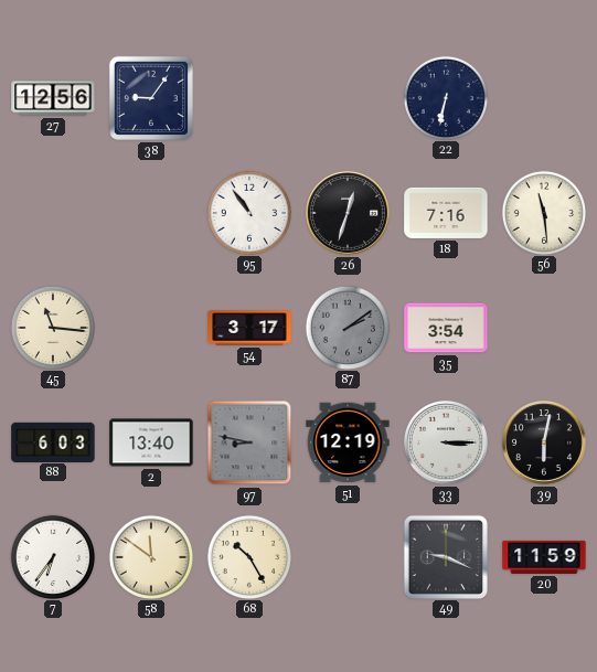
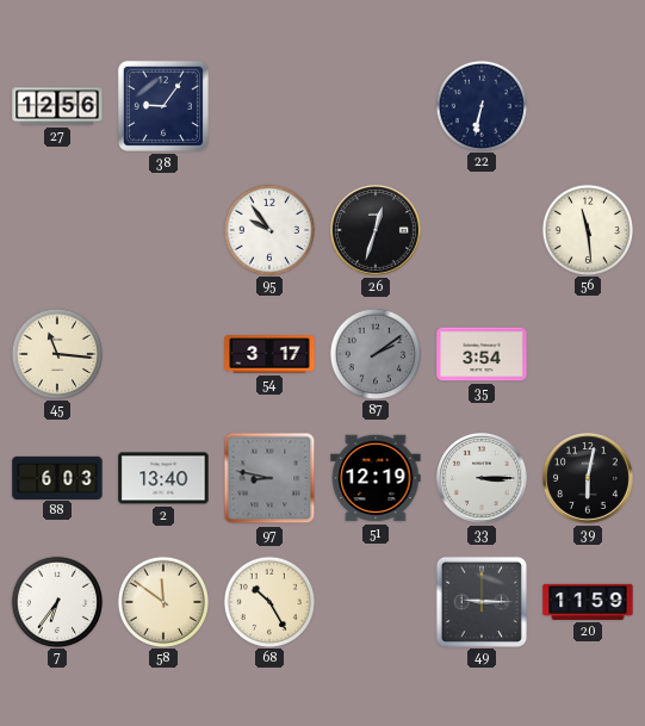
95: 10:54 -> 9:54
18: 7:16 -> none
49: 9:19 -> 9:15
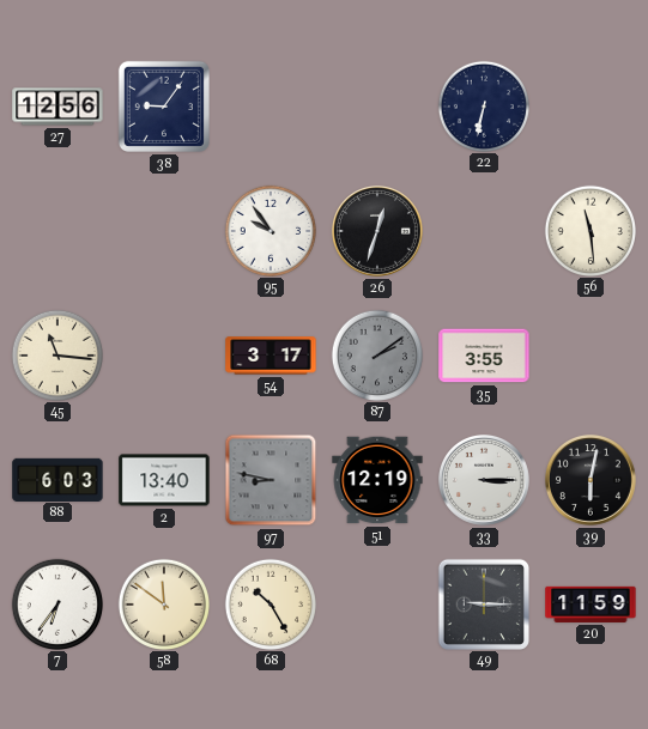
35: 3:54 -> 3:55
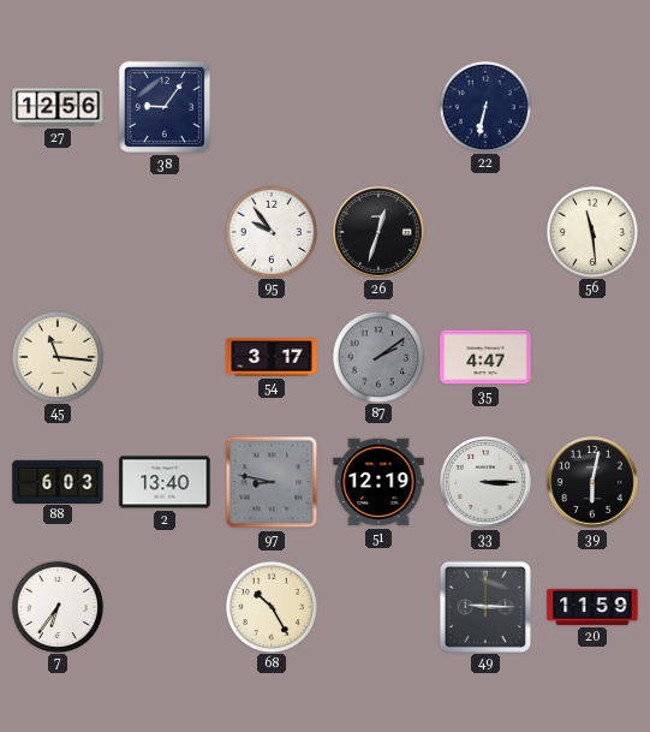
35: 3:55 -> 4:47
58: 11:51 -> none
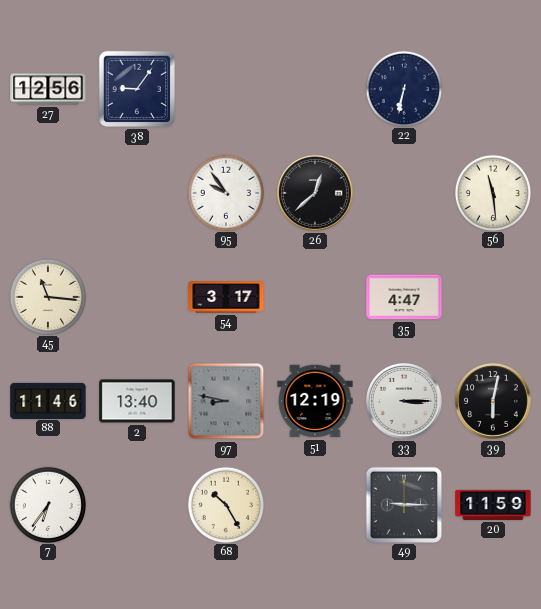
26: 12:33 -> 12:38
87: 2:09 -> none
88: 6:03 -> 11:46
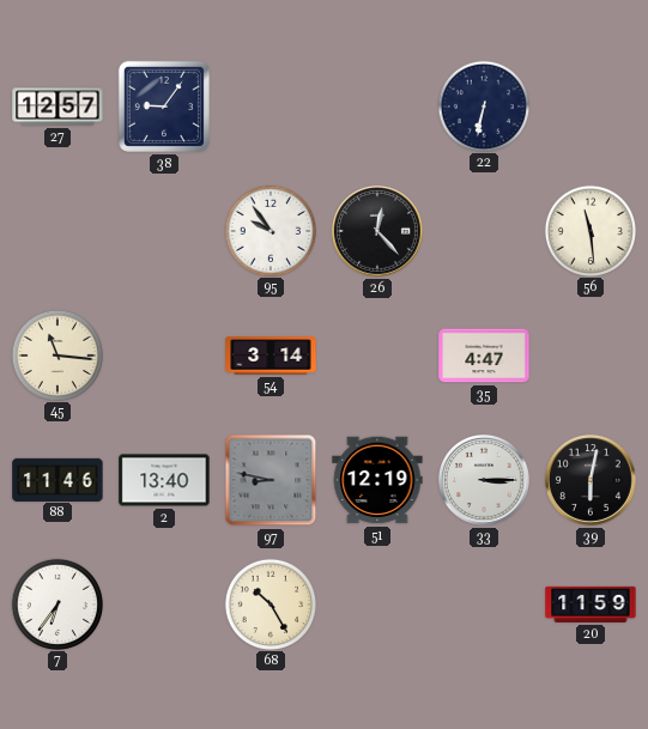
27: 12:56 -> 12:57
26: 12:38 -> 12:23
54: 3:17 -> 3:14
49: 9:15 -> none
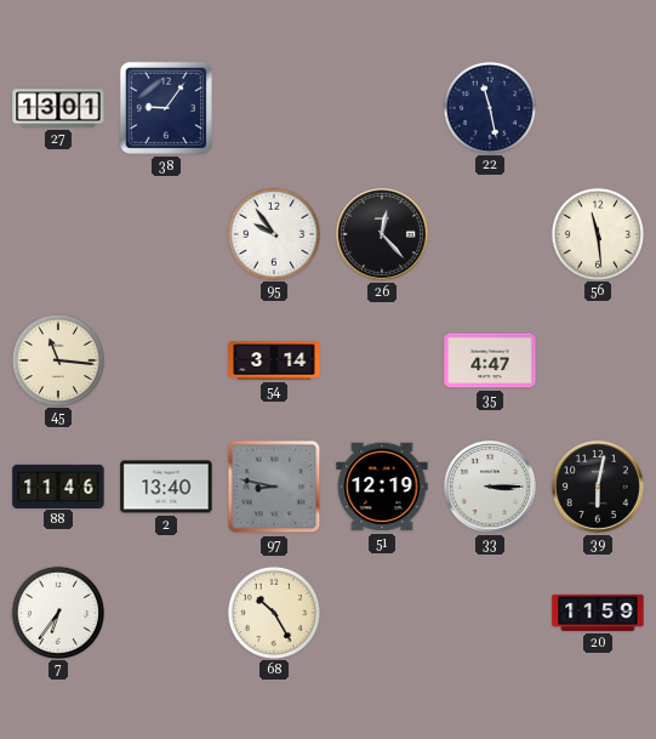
27: 12:57 -> 13:01
22: 6:32 -> 11:28
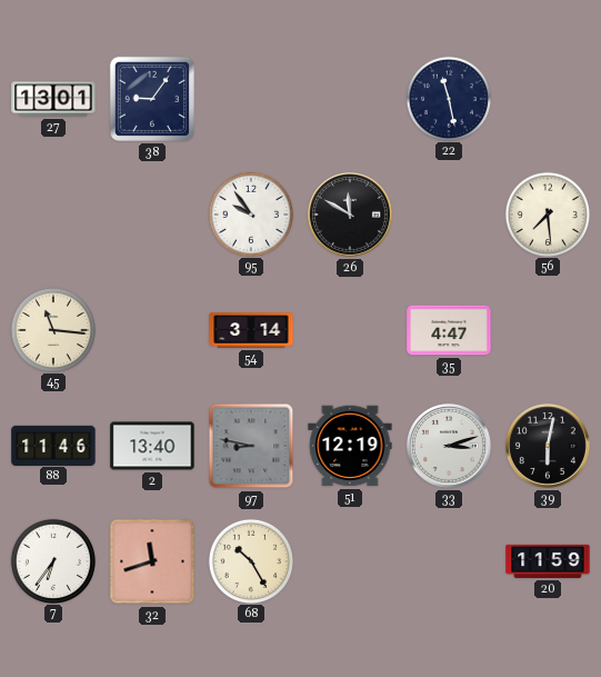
26: 12:23 -> 11:50
56: 11:29 -> 7:29
33: 3:15 -> 3:12
32: none -> 11:42
